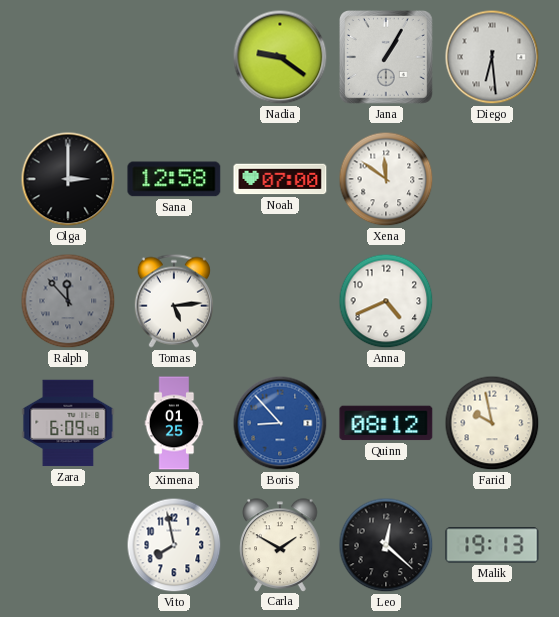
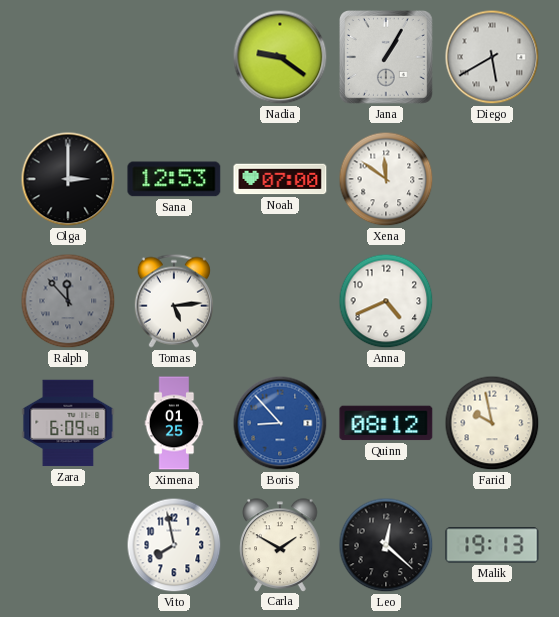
Diego: 6:29 -> 5:40
Sana: 12:58 -> 12:53
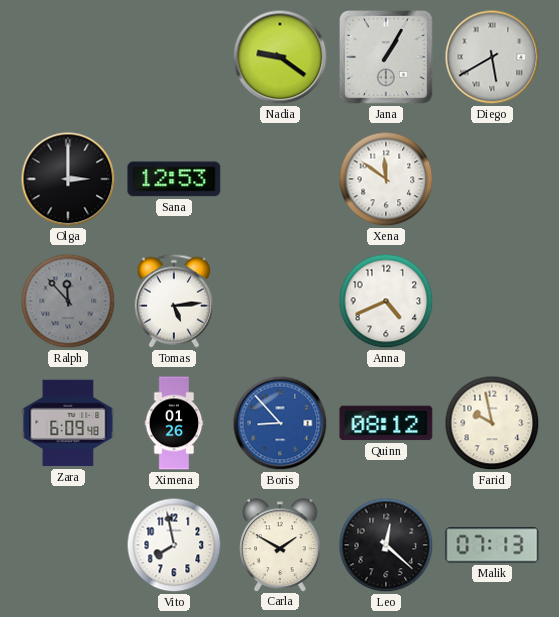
Noah: 07:00 -> none
Ximena: 01:25 -> 01:26
Malik: 19:13 -> 07:13
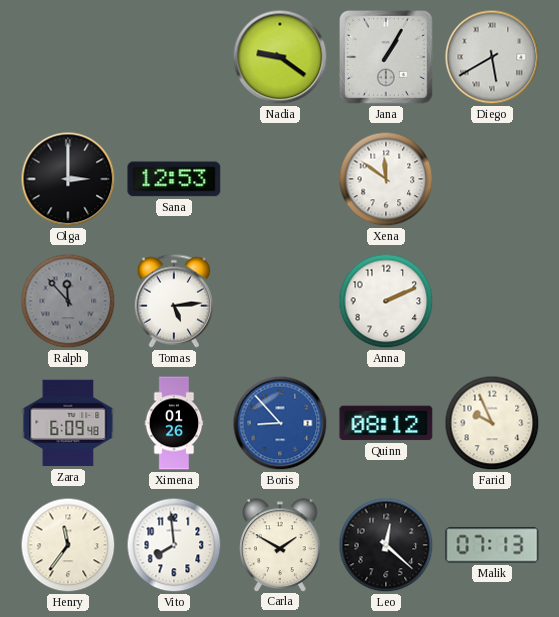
Anna: 4:41 -> 2:11
Farid: 9:58 -> 9:56
Henry: none -> 11:36
Vito: 7:58 -> 7:59
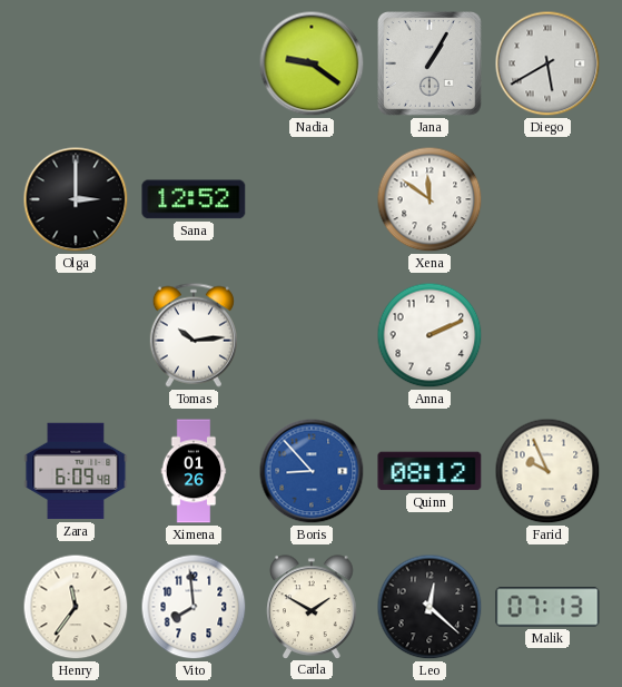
Sana: 12:53 -> 12:52
Ralph: 11:53 -> none
Tomas: 5:14 -> 10:14
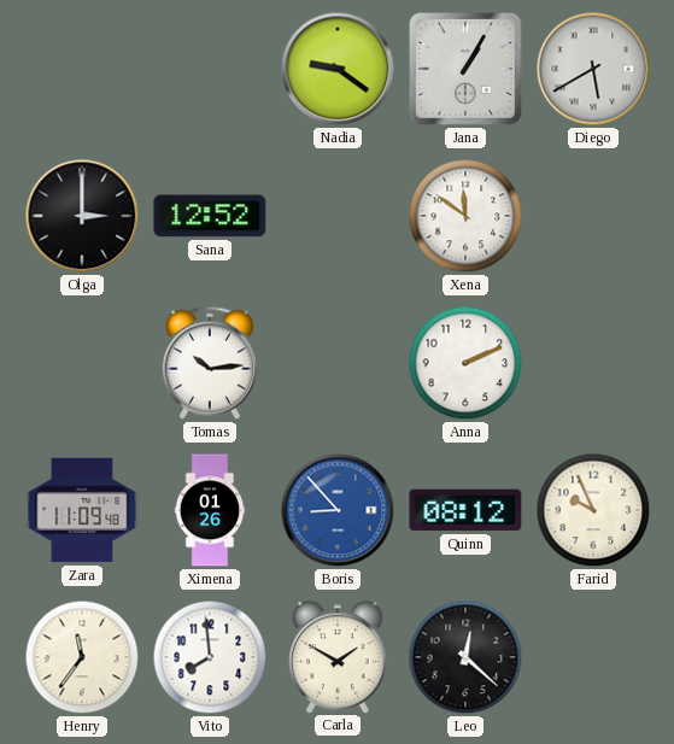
Zara: 6:09 -> 11:09
Malik: 07:13 -> none
